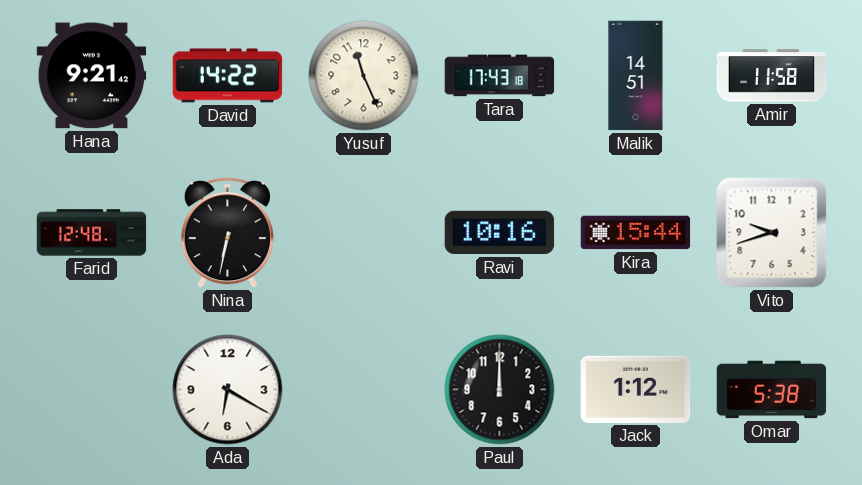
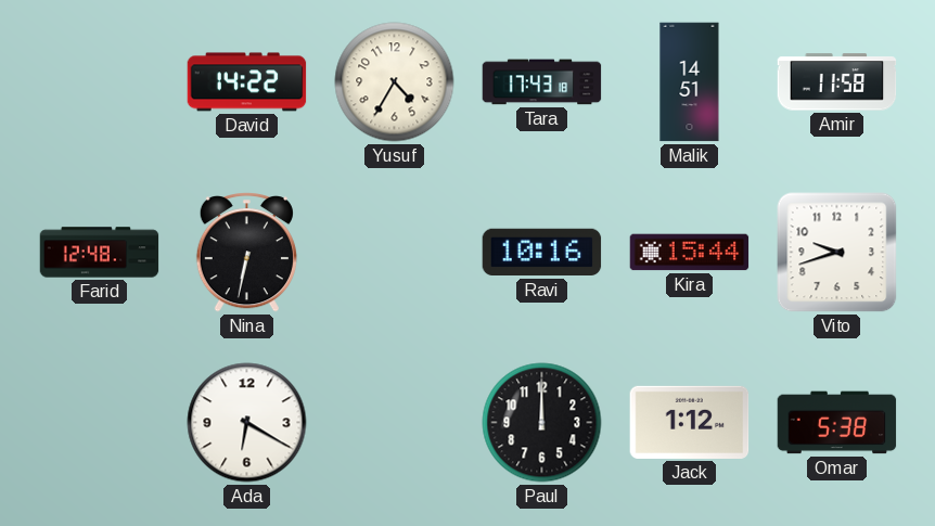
Hana: 9:21 -> none
Yusuf: 11:26 -> 4:35
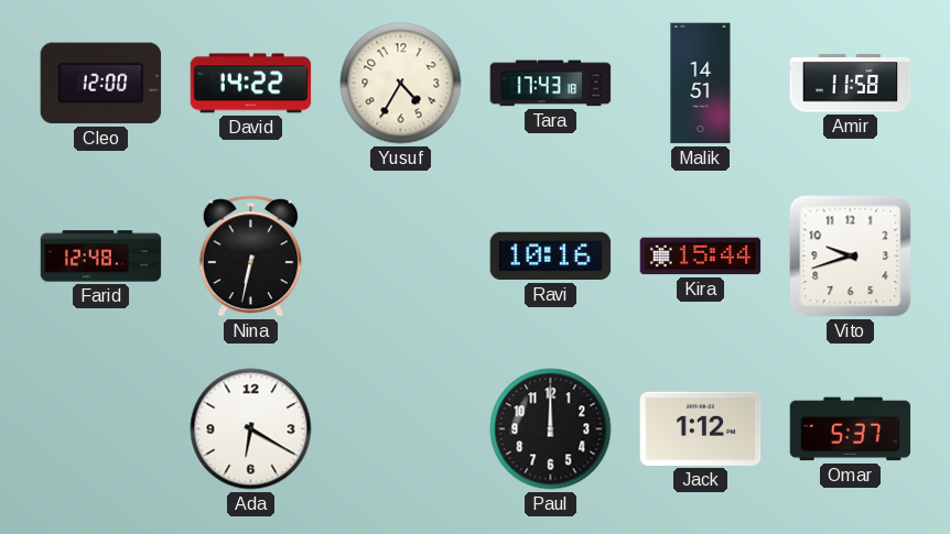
Cleo: none -> 12:00
Omar: 5:38 -> 5:37
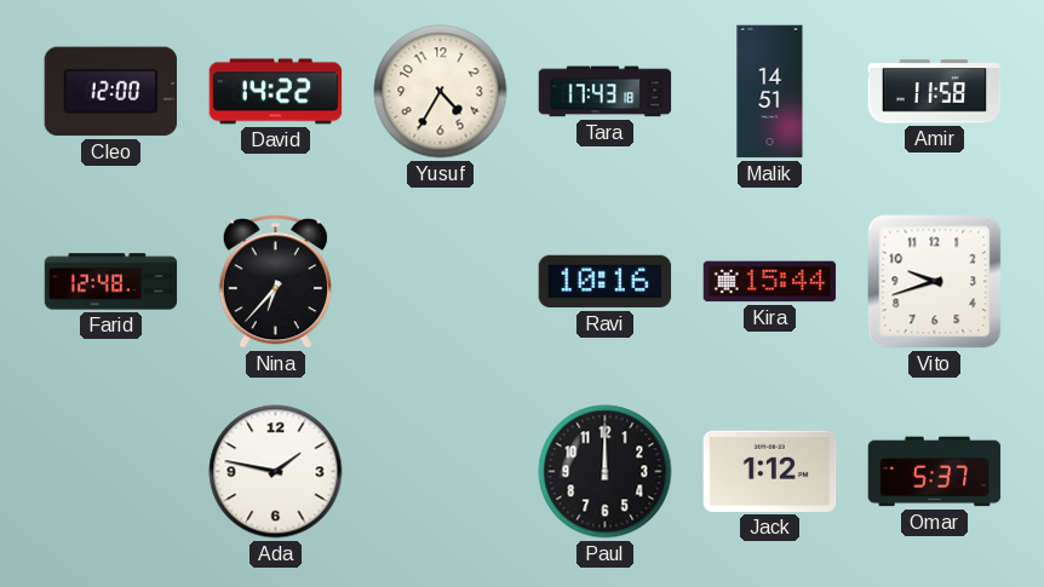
Nina: 6:32 -> 6:37
Ada: 6:20 -> 1:47
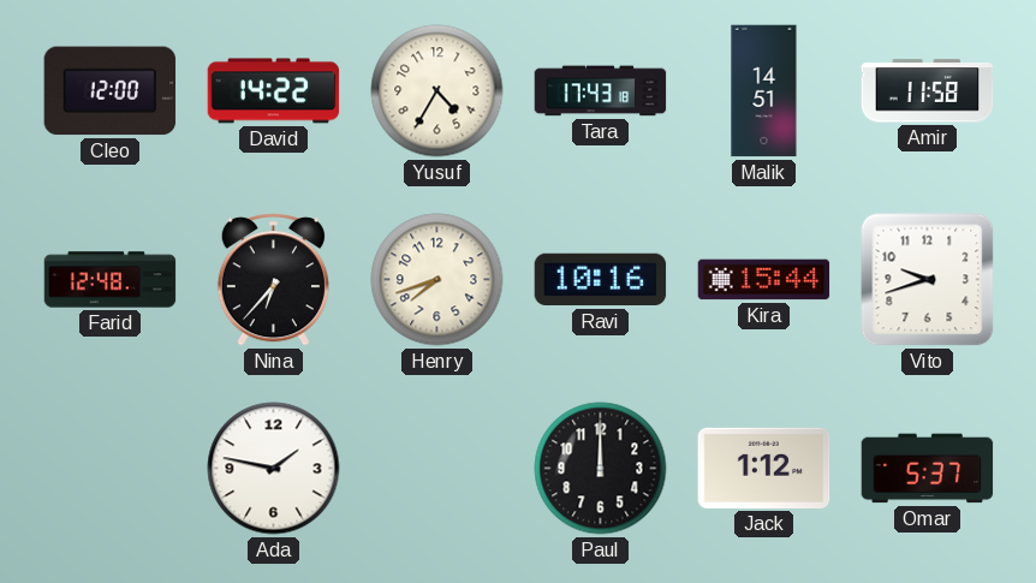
Henry: none -> 7:42
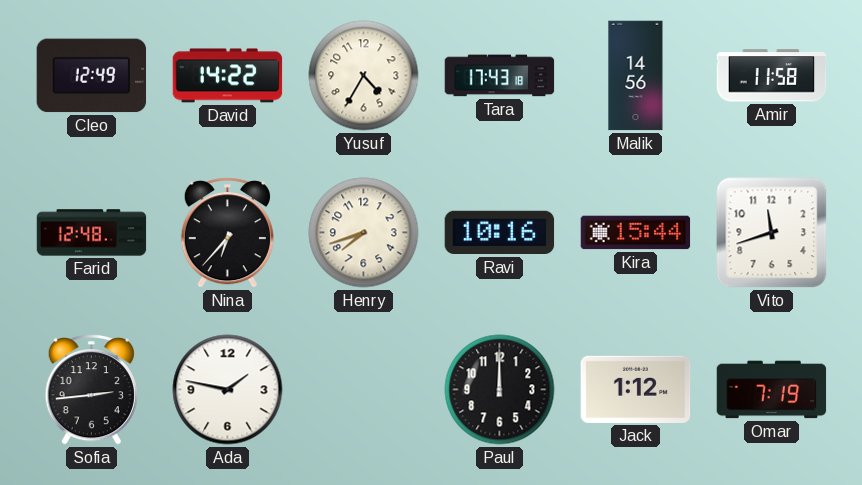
Cleo: 12:00 -> 12:49
Malik: 14:51 -> 14:56
Vito: 9:42 -> 11:42
Sofia: none -> 2:44
Omar: 5:37 -> 7:19
